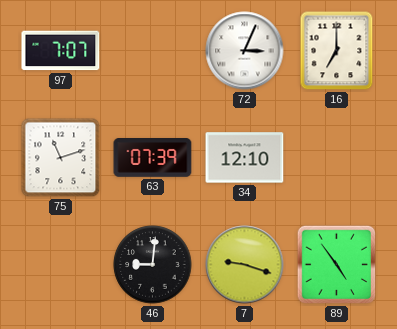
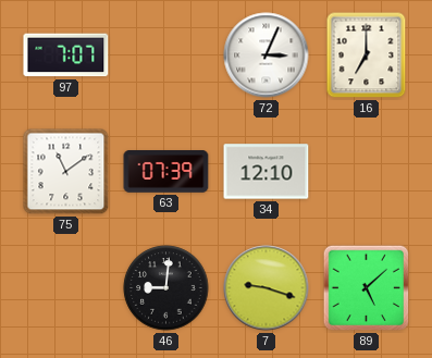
75: 11:12 -> 11:09
89: 4:54 -> 5:08
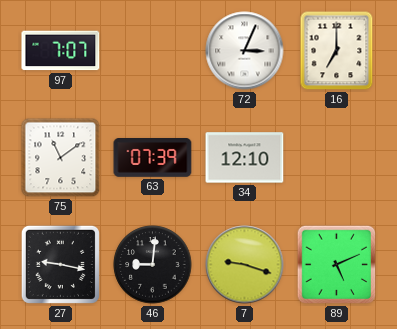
27: none -> 9:17
89: 5:08 -> 5:11
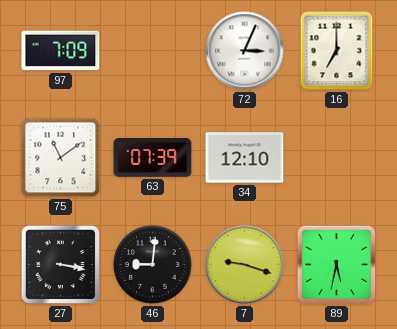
97: 7:07 -> 7:09
27: 9:17 -> 3:17
89: 5:11 -> 5:32
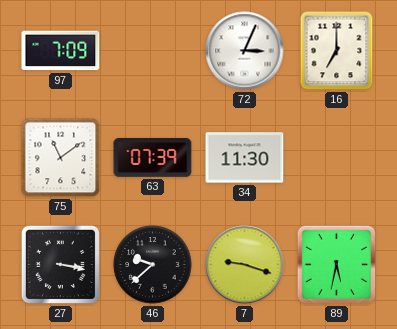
34: 12:10 -> 11:30
46: 9:01 -> 9:38
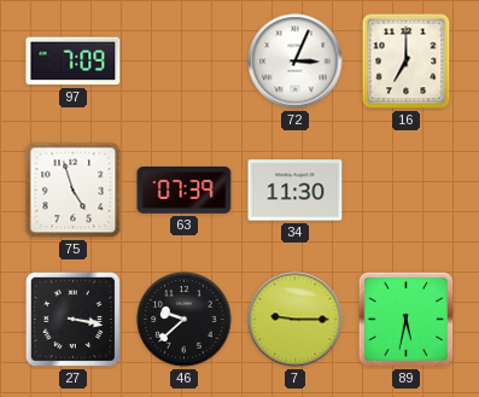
75: 11:09 -> 4:57
7: 9:18 -> 9:15
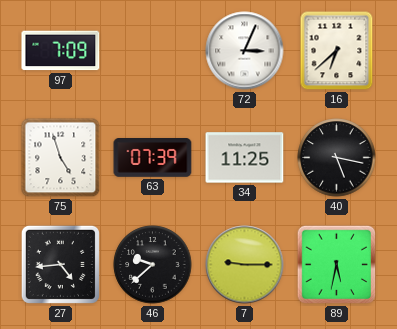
16: 7:00 -> 6:38
34: 11:30 -> 11:25
40: none -> 5:17
27: 3:17 -> 4:44
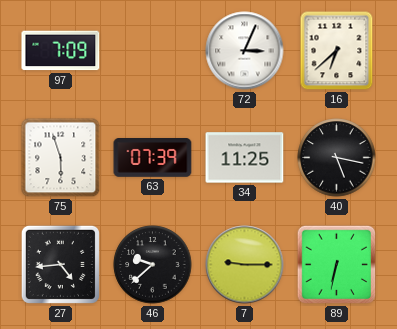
75: 4:57 -> 5:57
89: 5:32 -> 6:32
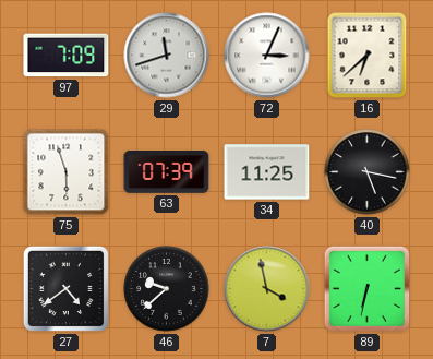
29: none -> 11:42
27: 4:44 -> 4:39
7: 9:15 -> 3:58
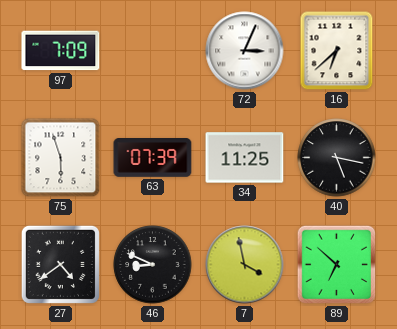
29: 11:42 -> none
46: 9:38 -> 8:49
89: 6:32 -> 6:52
